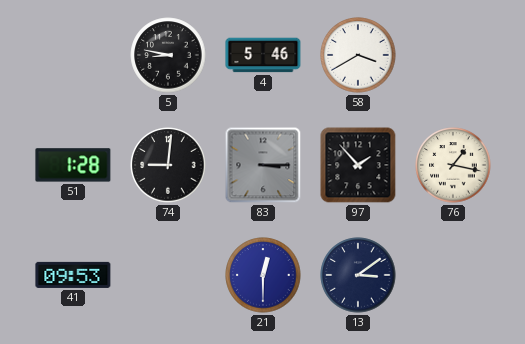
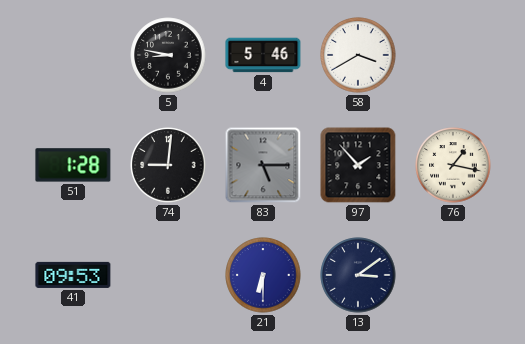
83: 3:15 -> 5:15
21: 12:30 -> 6:30
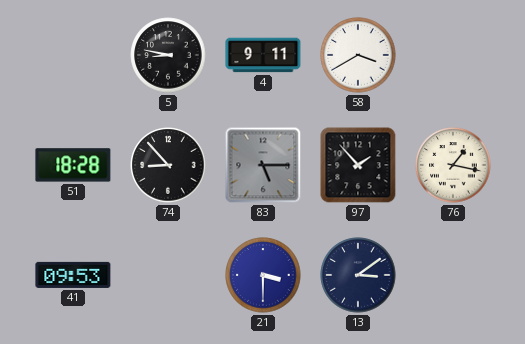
4: 5:46 -> 9:11
51: 1:28 -> 18:28
74: 9:01 -> 8:53
21: 6:30 -> 3:30
